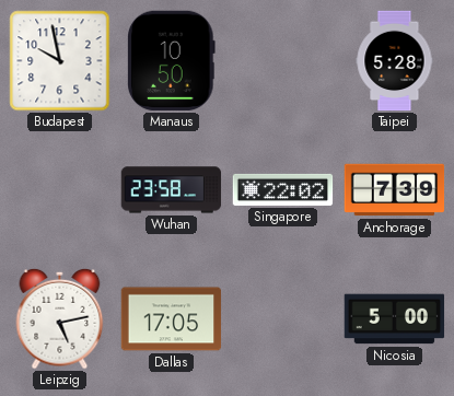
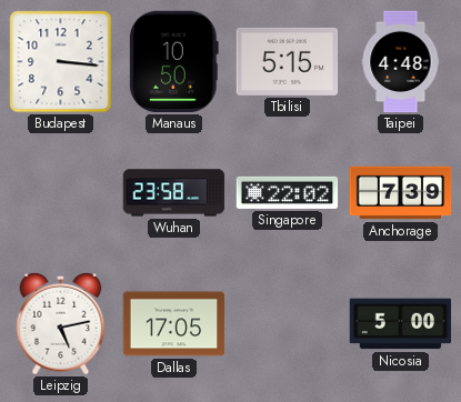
Budapest: 9:58 -> 3:16
Tbilisi: none -> 5:15
Taipei: 5:28 -> 4:48
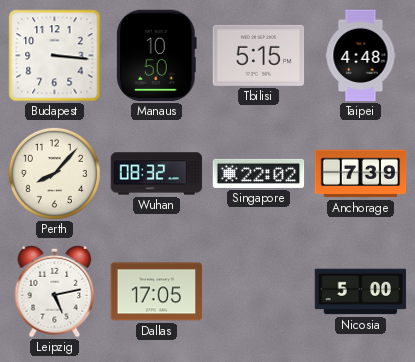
Perth: none -> 8:07
Wuhan: 23:58 -> 08:32
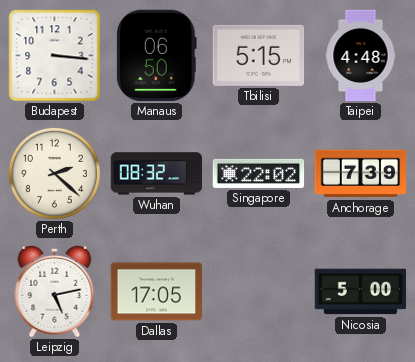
Manaus: 10:50 -> 06:50
Perth: 8:07 -> 2:22
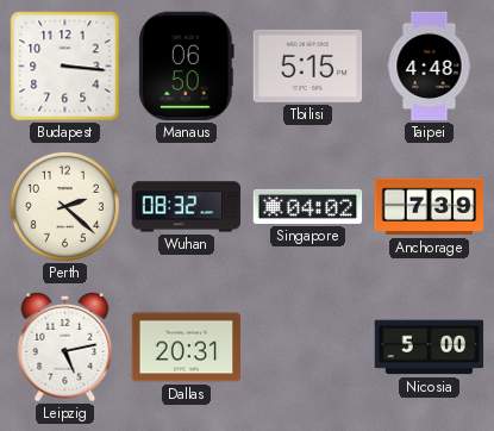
Singapore: 22:02 -> 04:02
Dallas: 17:05 -> 20:31
